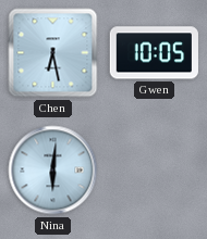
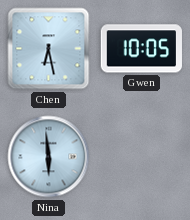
Nina: 6:01 -> 5:59
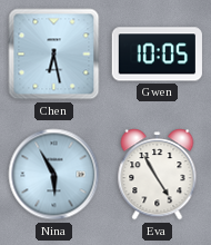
Nina: 5:59 -> 5:55
Eva: none -> 4:55
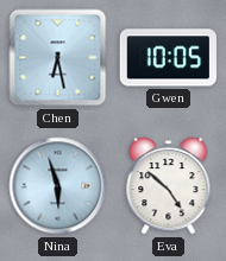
Nina: 5:55 -> 5:57
Eva: 4:55 -> 4:52
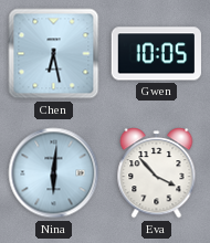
Nina: 5:57 -> 6:01
Eva: 4:52 -> 3:53
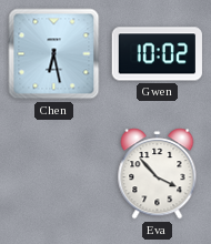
Gwen: 10:05 -> 10:02
Nina: 6:01 -> none
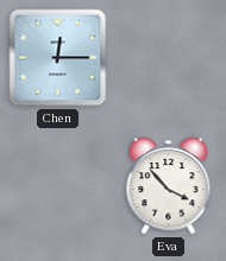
Chen: 6:28 -> 12:15
Gwen: 10:02 -> none
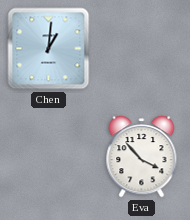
Chen: 12:15 -> 1:01
